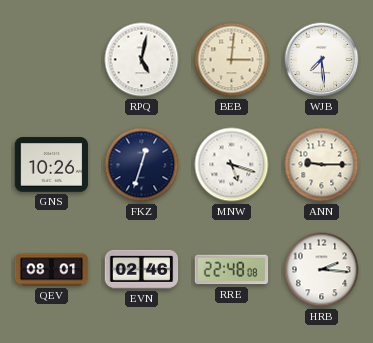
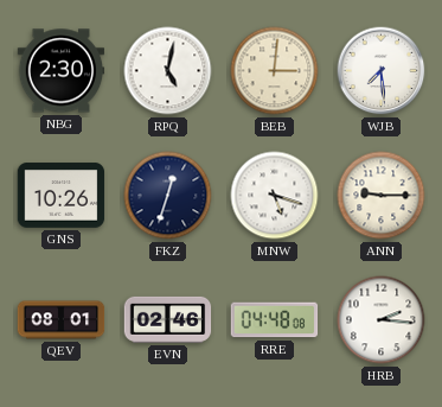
NBG: none -> 2:30
RRE: 22:48 -> 04:48
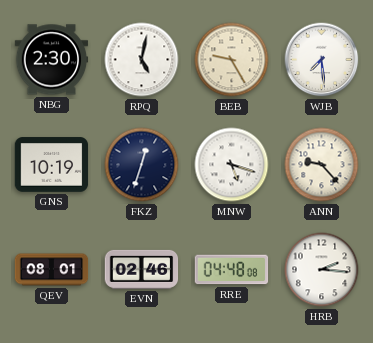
BEB: 3:01 -> 9:25
GNS: 10:26 -> 10:19
ANN: 9:15 -> 9:23
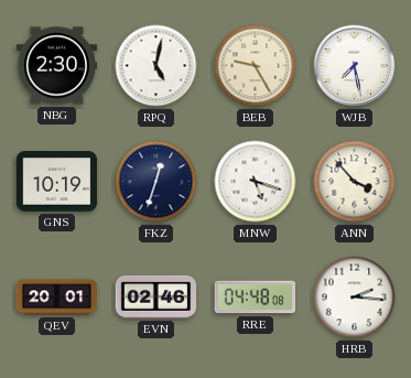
WJB: 7:29 -> 7:28
ANN: 9:23 -> 3:53
QEV: 08:01 -> 20:01
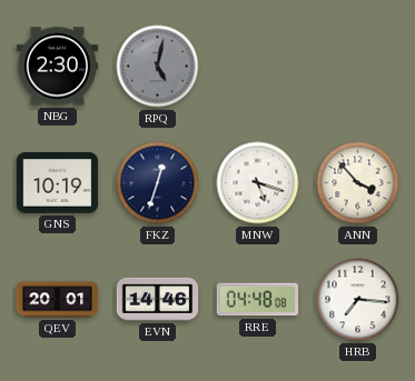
RPQ dial: white -> grey
BEB: 9:25 -> none
WJB: 7:28 -> none
EVN: 02:46 -> 14:46
HRB: 2:16 -> 7:16
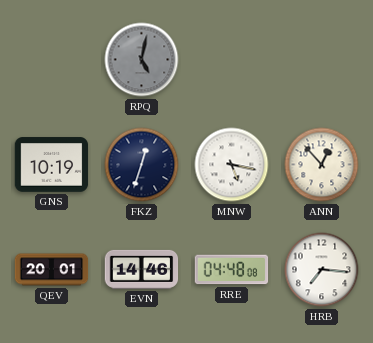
NBG: 2:30 -> none
MNW: 5:18 -> 5:17
ANN: 3:53 -> 12:53
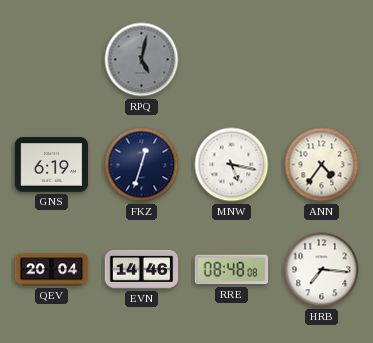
GNS: 10:19 -> 6:19
ANN: 12:53 -> 4:36
QEV: 20:01 -> 20:04
RRE: 04:48 -> 08:48
